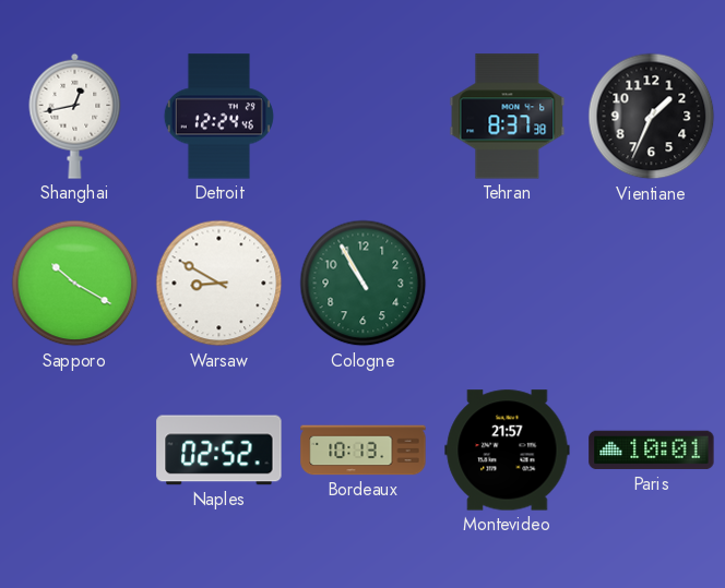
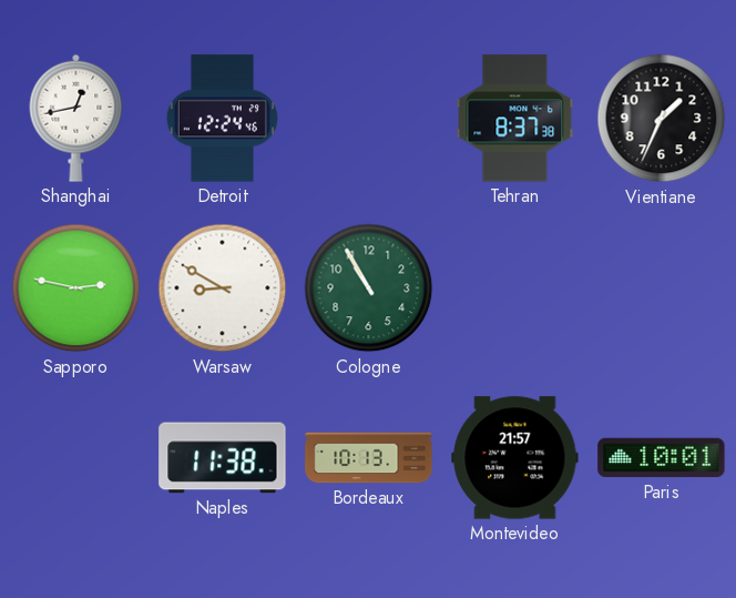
Sapporo: 10:20 -> 2:47
Naples: 02:52 -> 11:38
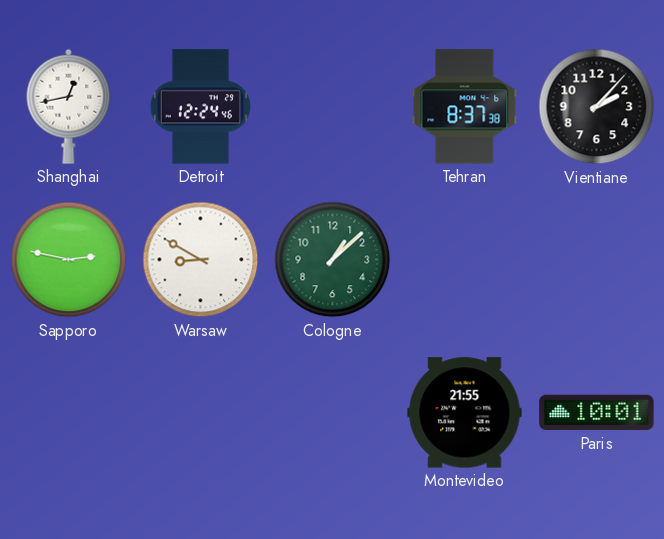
Vientiane: 1:34 -> 2:07
Cologne: 10:55 -> 1:08
Naples: 11:38 -> none
Bordeaux: 10:13 -> none
Montevideo: 21:57 -> 21:55
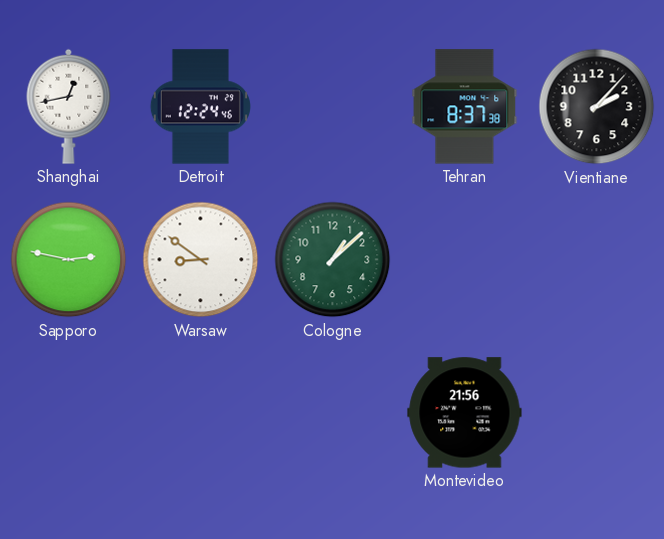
Warsaw: 8:50 -> 8:51
Montevideo: 21:55 -> 21:56
Paris: 10:01 -> none
